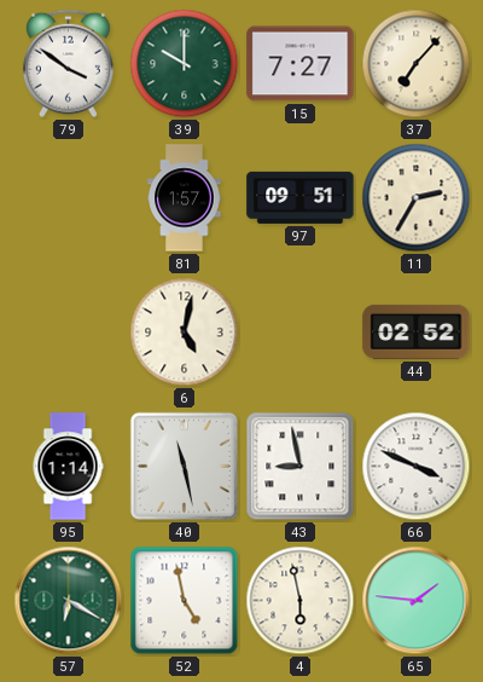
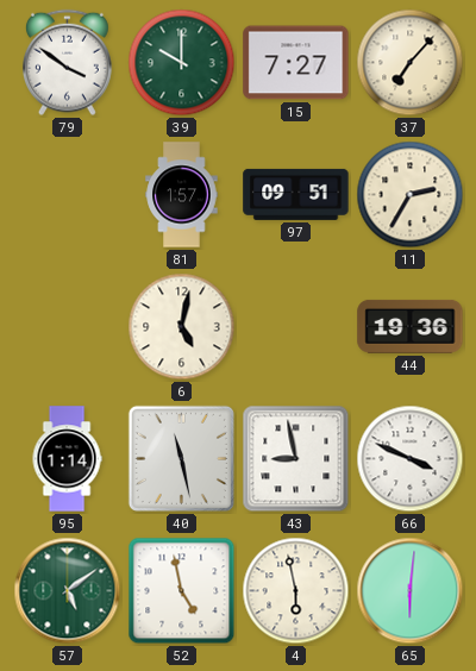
44: 02:52 -> 19:36
57: 6:20 -> 5:09
65: 1:46 -> 6:01
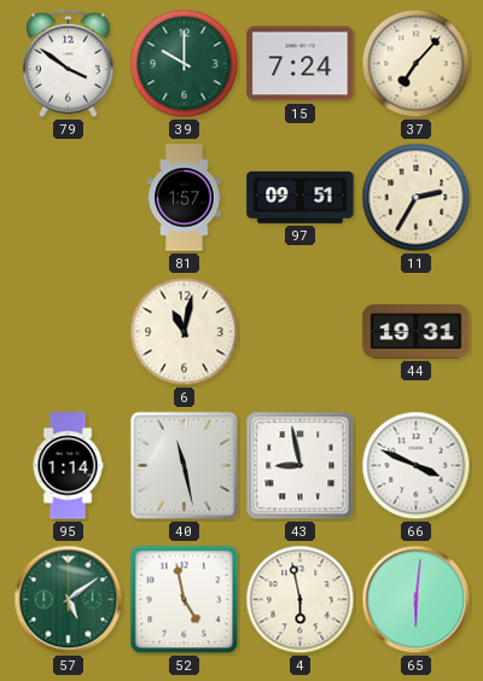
15: 7:27 -> 7:24
6: 5:02 -> 11:02
44: 19:36 -> 19:31
